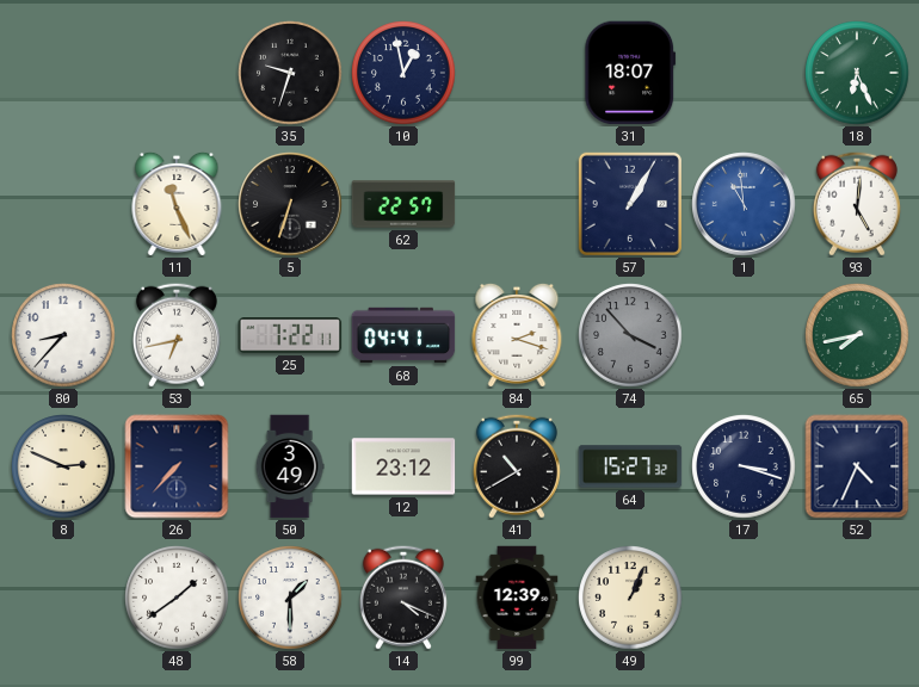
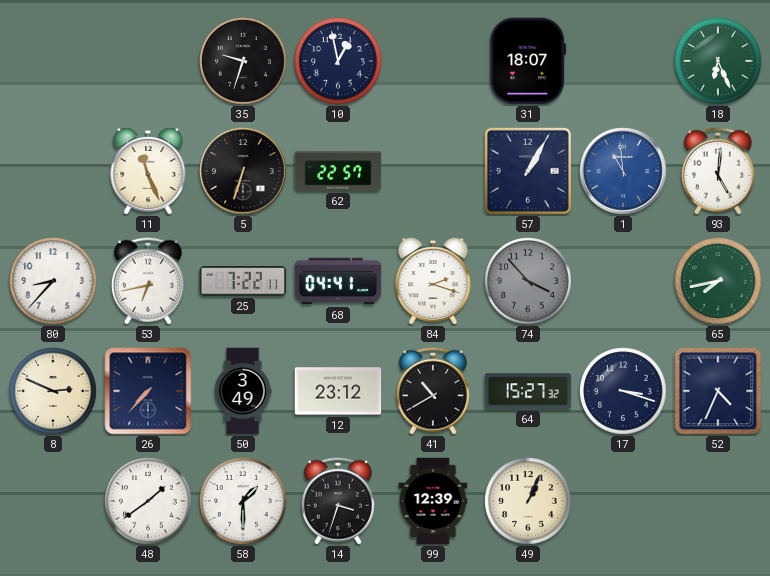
14: 4:19 -> 3:33
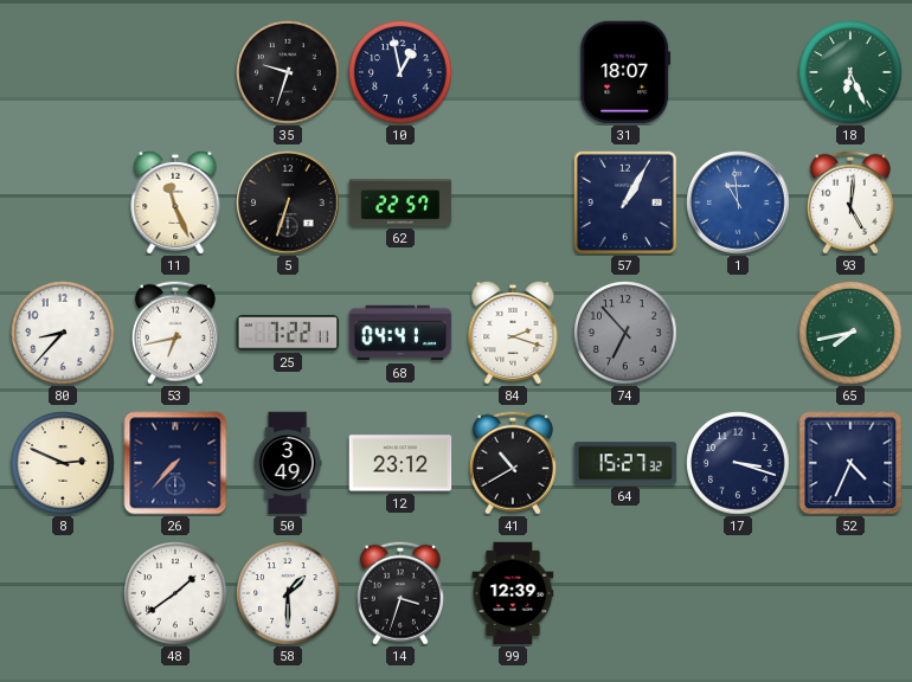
74: 3:53 -> 6:53
49: 1:04 -> none
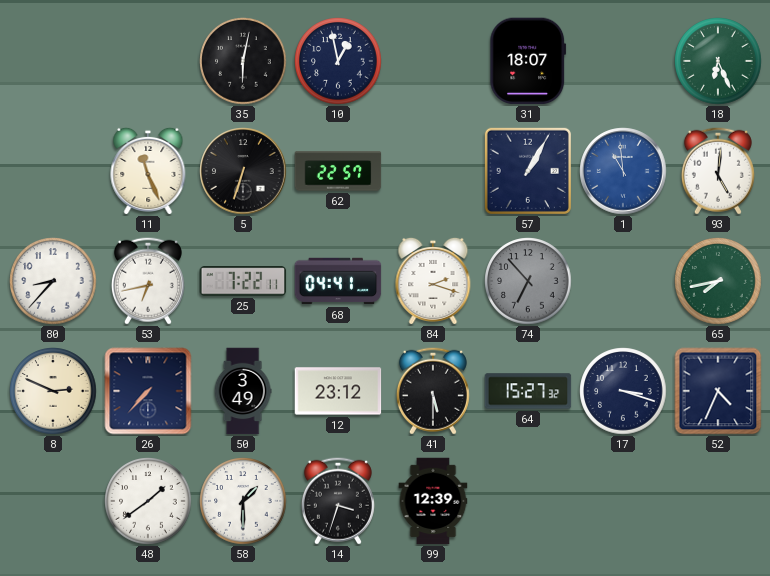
35: 9:33 -> 6:02
41: 10:40 -> 5:30
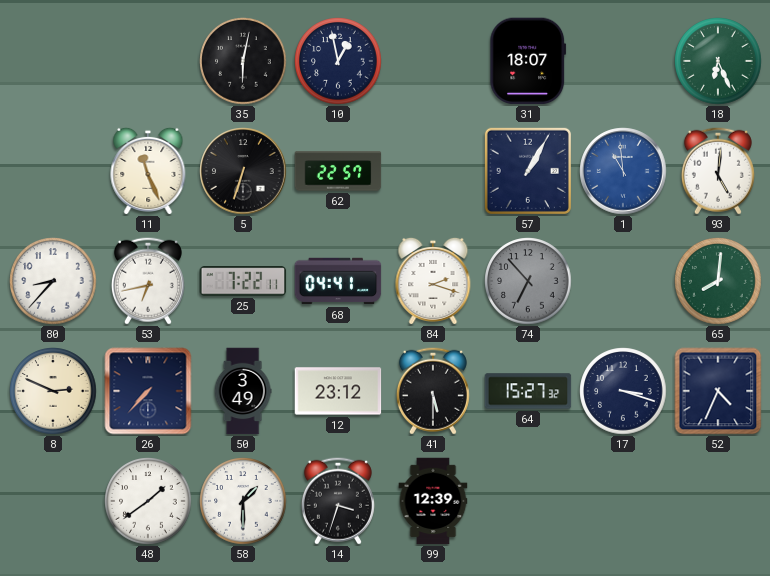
65: 7:43 -> 8:01
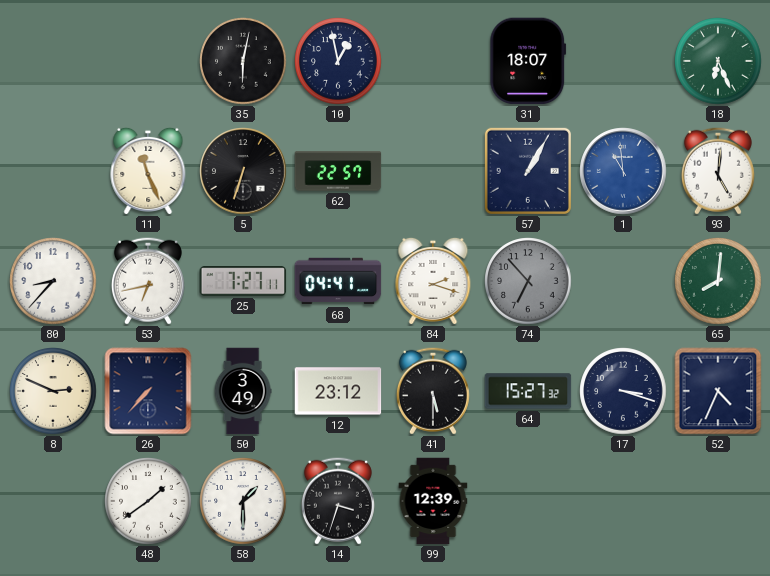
25: 7:22 -> 7:27
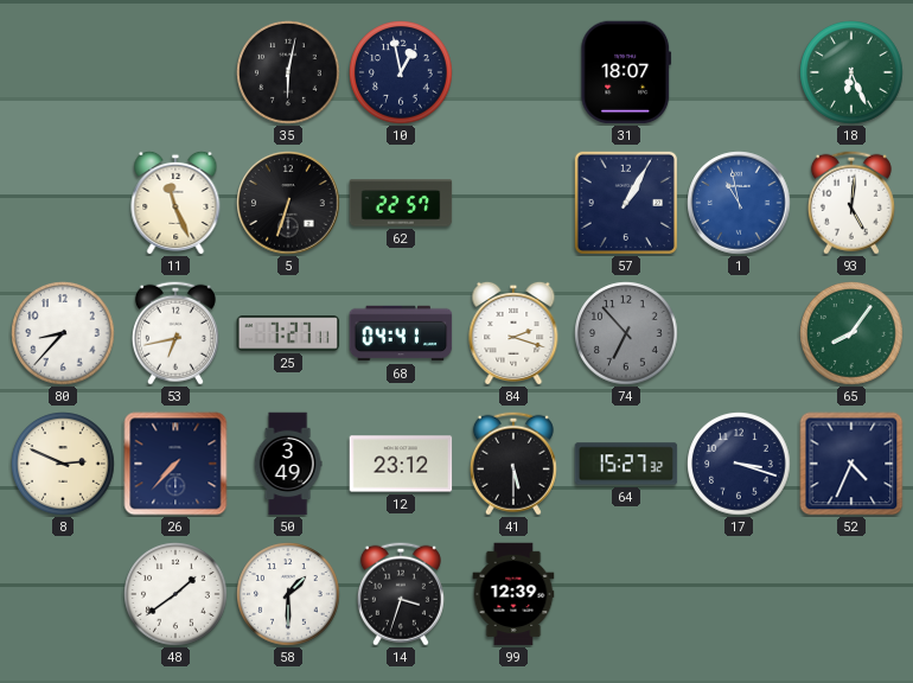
1: 10:59 -> 10:58
65: 8:01 -> 8:06
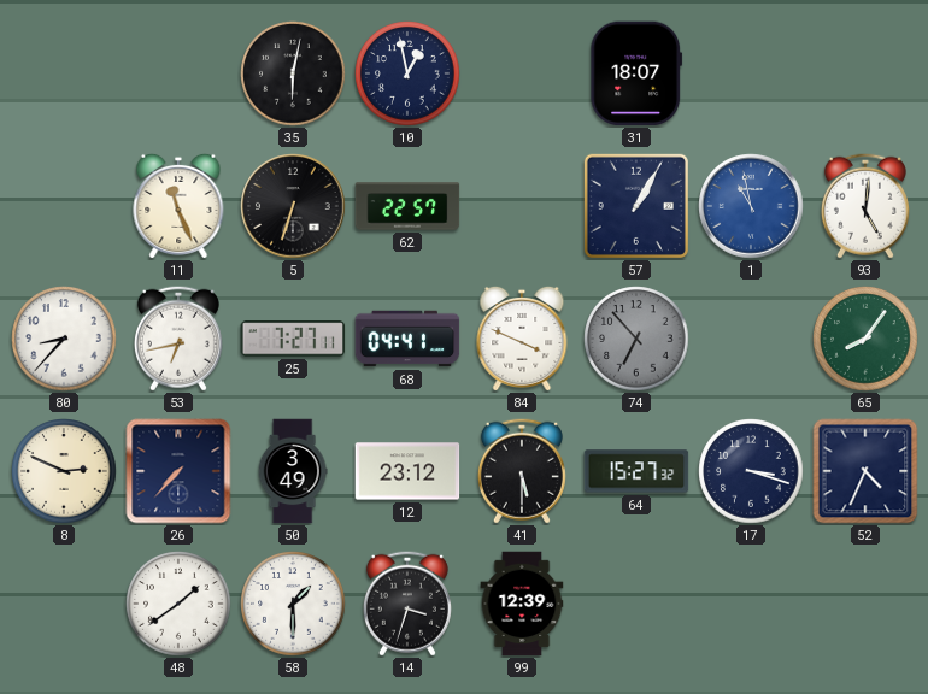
18: 6:26 -> none
84: 2:18 -> 3:49
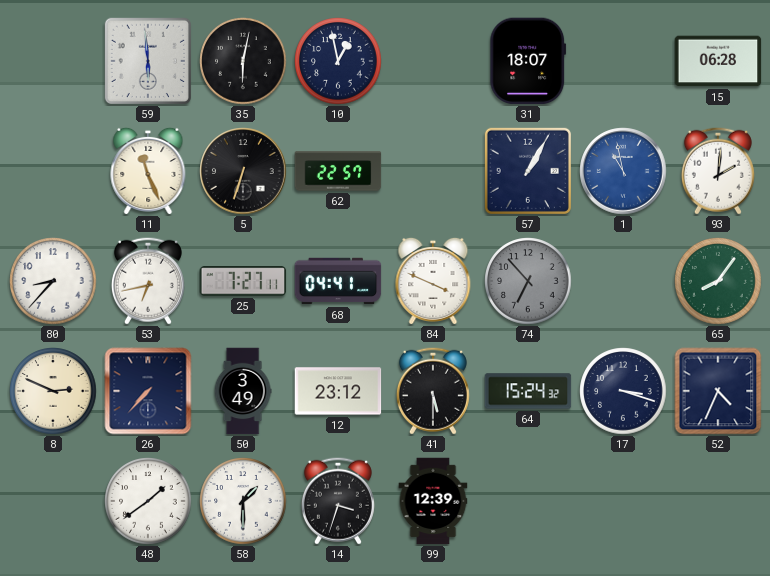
59: none -> 5:59
15: none -> 06:28
93: 5:01 -> 2:01
64: 15:27 -> 15:24
